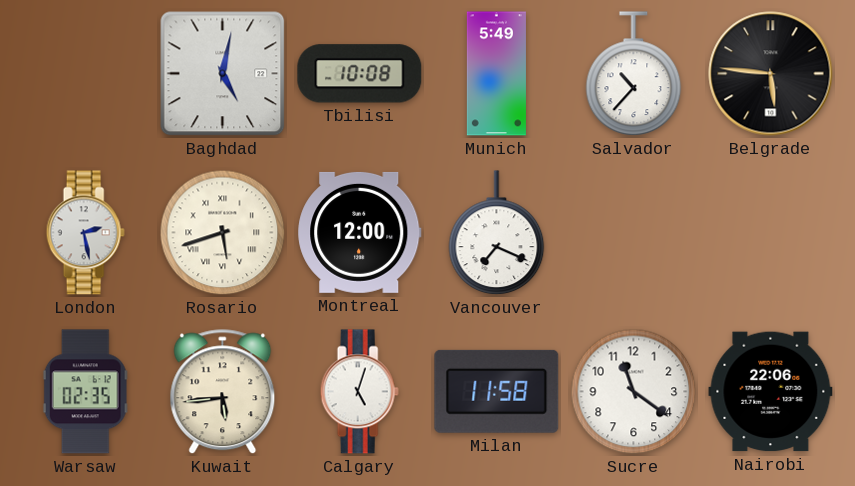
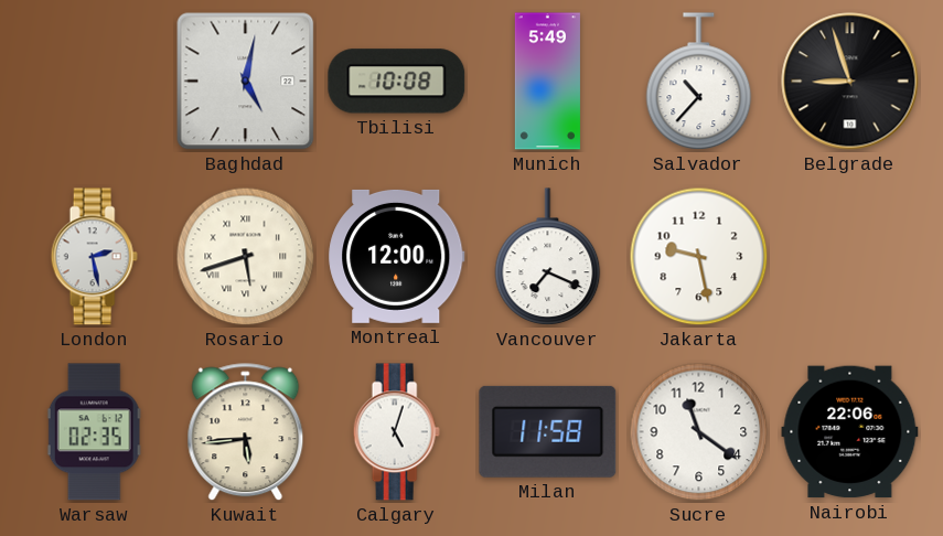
Belgrade: 5:46 -> 8:57
Jakarta: none -> 9:28
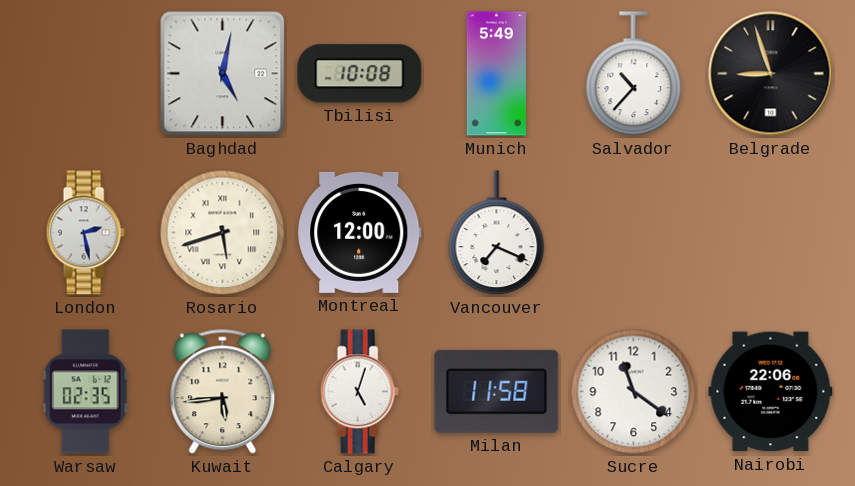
Jakarta: 9:28 -> none
